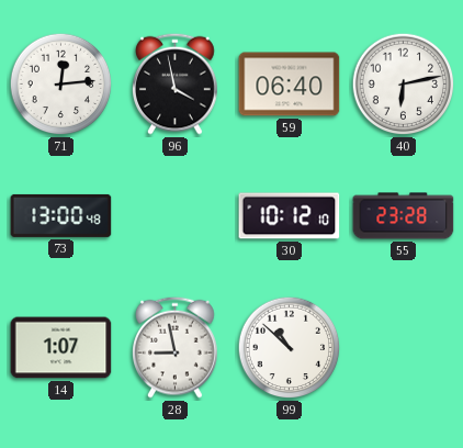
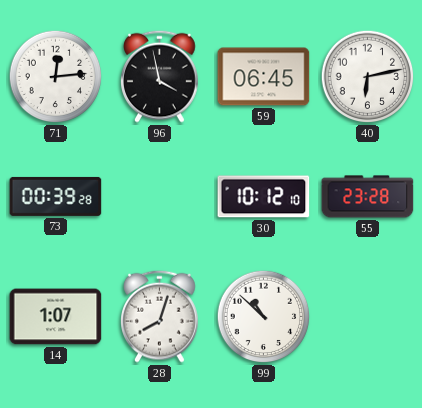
59: 06:40 -> 06:45
73: 13:00 -> 00:39
28: 8:58 -> 8:03
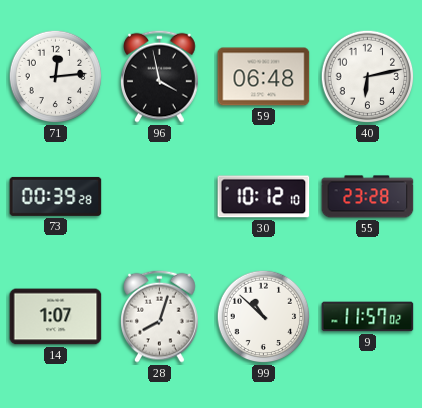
59: 06:45 -> 06:48
9: none -> 11:57
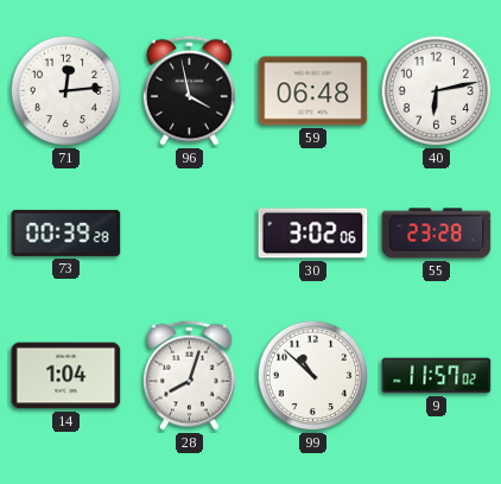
30: 10:12 -> 3:02
14: 1:07 -> 1:04
